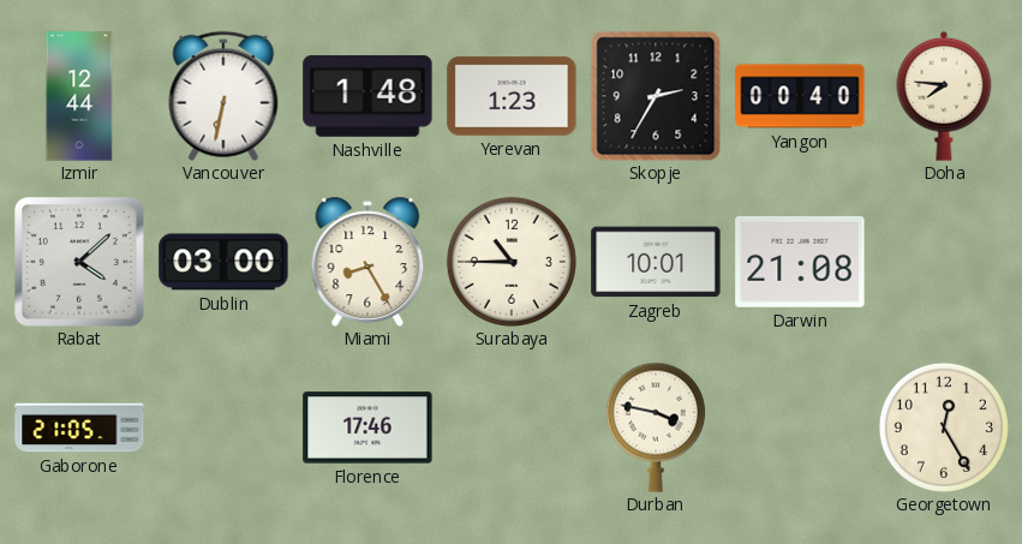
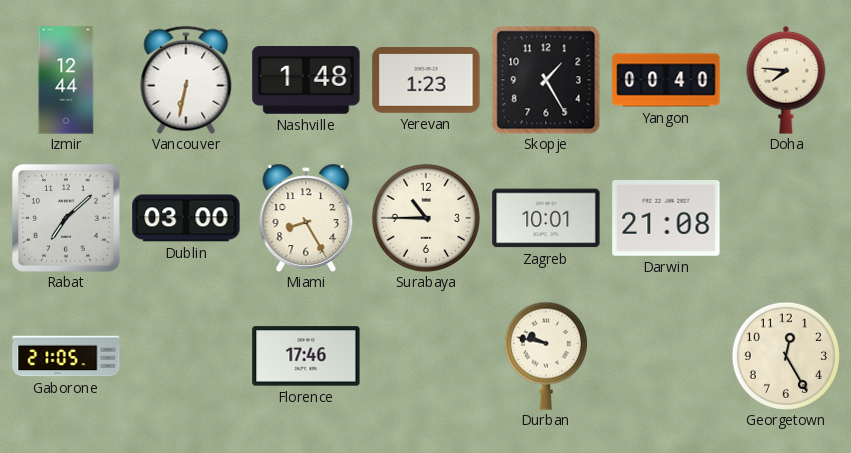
Skopje: 2:35 -> 1:25
Rabat: 4:08 -> 7:08
Durban: 3:47 -> 9:47
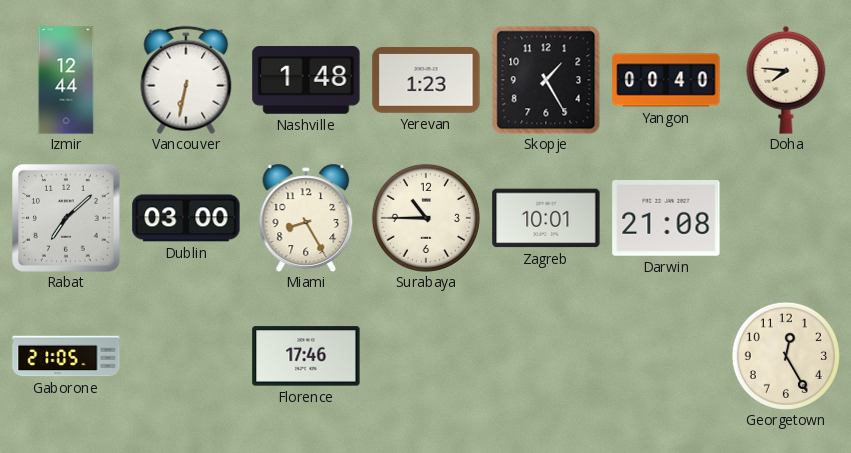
Durban: 9:47 -> none
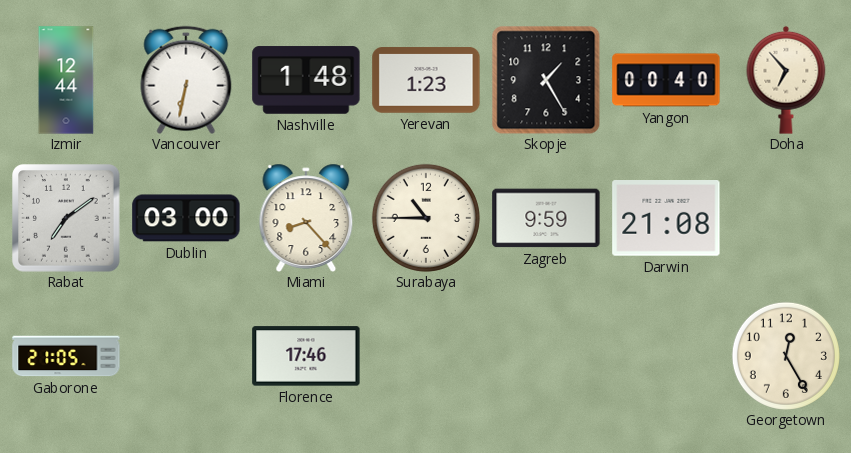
Doha: 7:46 -> 6:53
Rabat: 7:08 -> 7:09
Miami: 8:25 -> 8:23
Zagreb: 10:01 -> 9:59
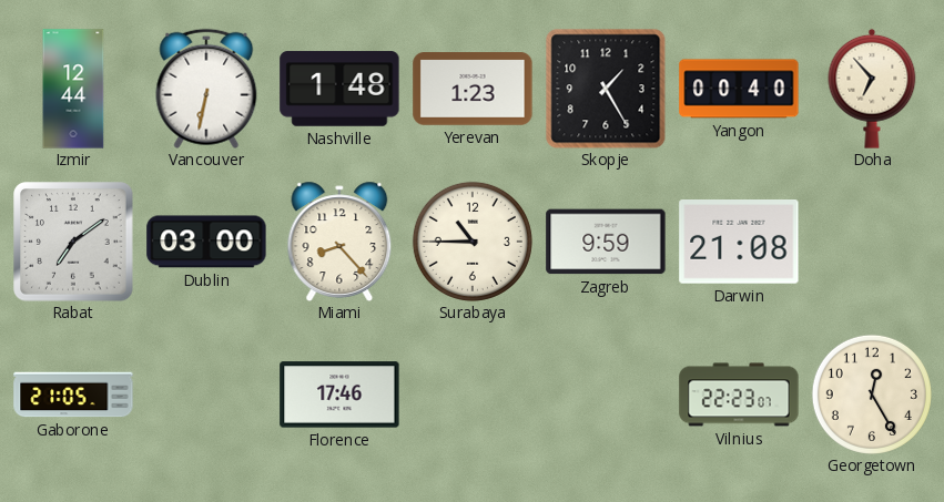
Vilnius: none -> 22:23
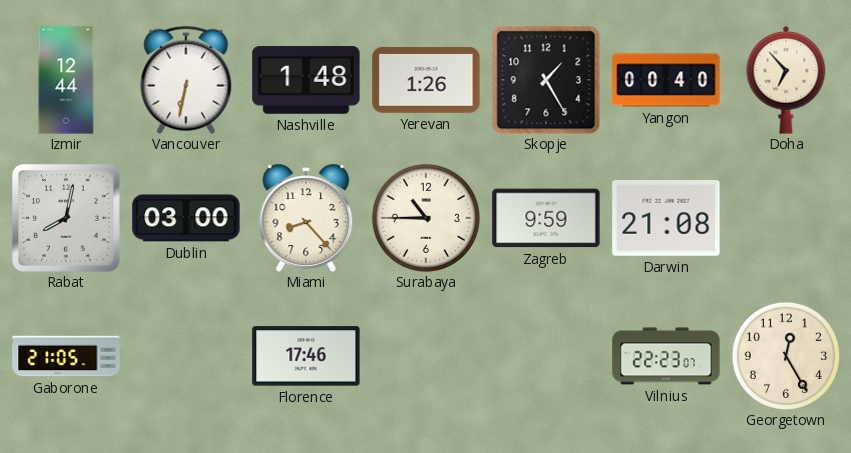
Yerevan: 1:23 -> 1:26
Rabat: 7:09 -> 8:02
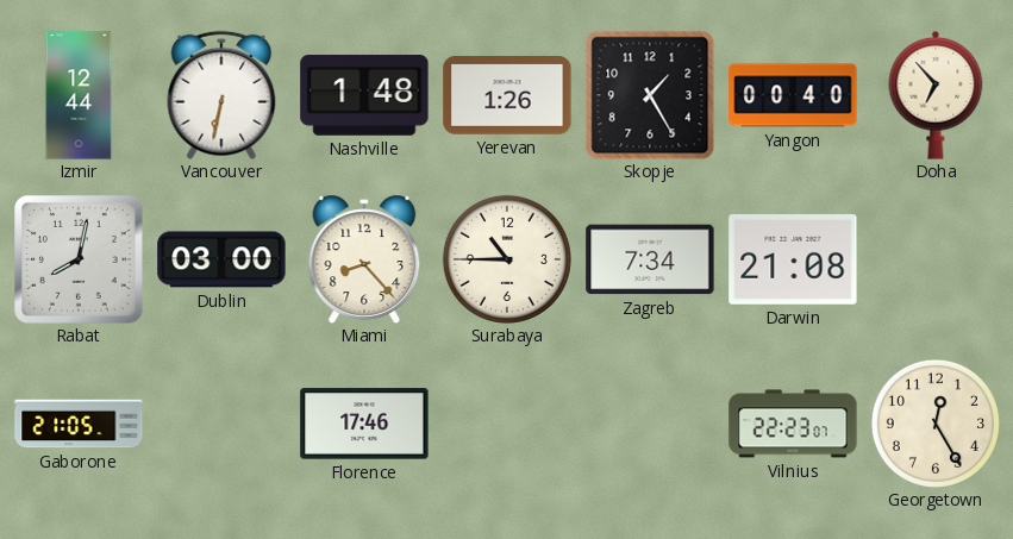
Zagreb: 9:59 -> 7:34
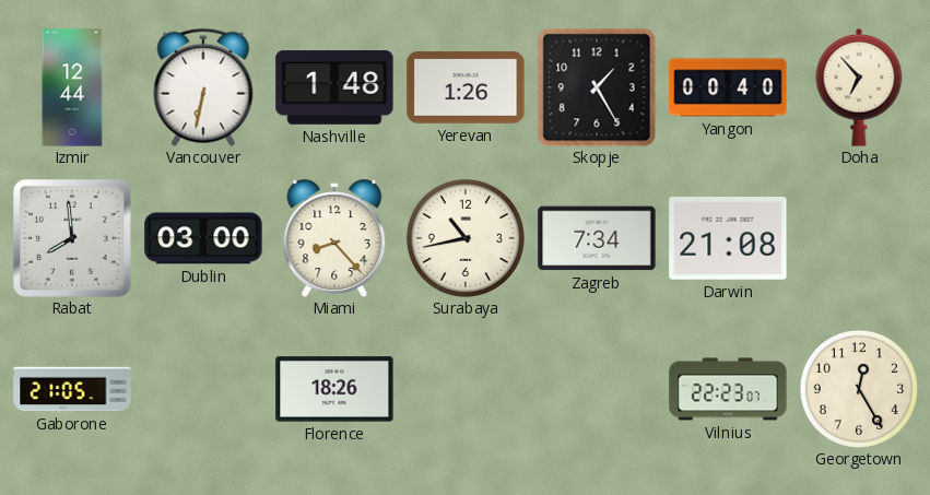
Rabat: 8:02 -> 7:59
Surabaya: 10:45 -> 10:43
Florence: 17:46 -> 18:26
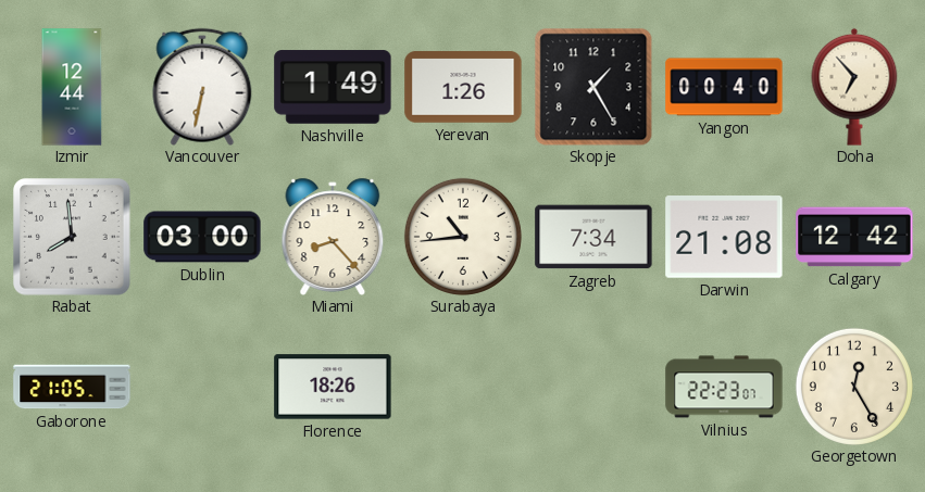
Nashville: 1:48 -> 1:49
Surabaya: 10:43 -> 10:44
Calgary: none -> 12:42
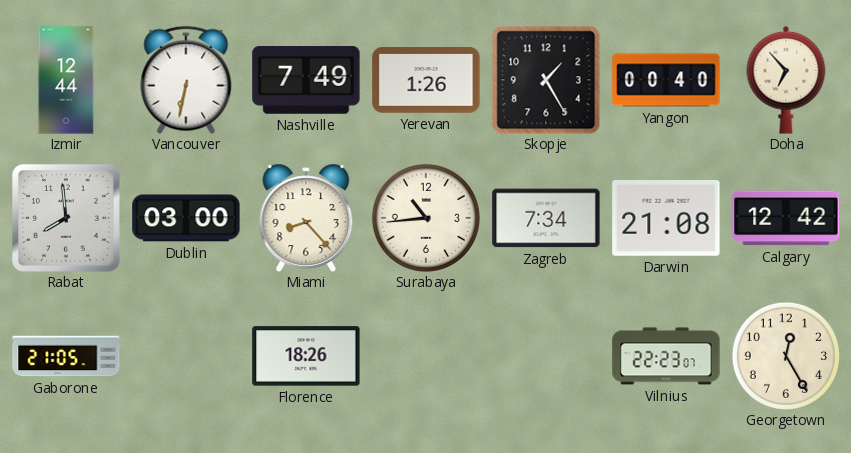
Nashville: 1:49 -> 7:49
